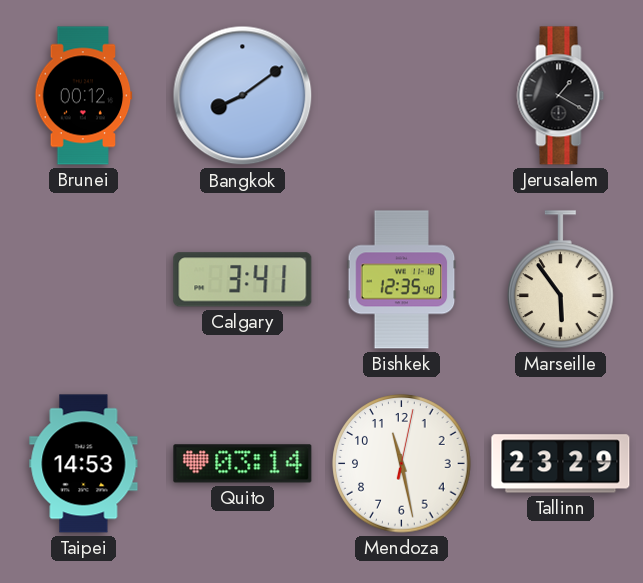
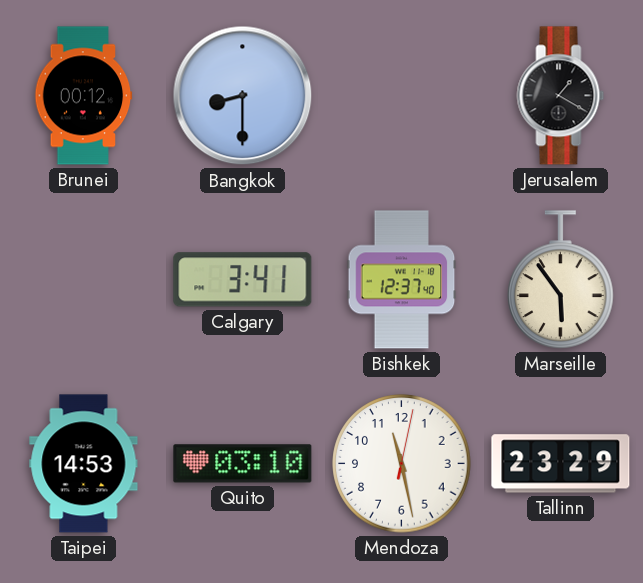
Bangkok: 8:09 -> 8:30
Bishkek: 12:35 -> 12:37
Quito: 03:14 -> 03:10
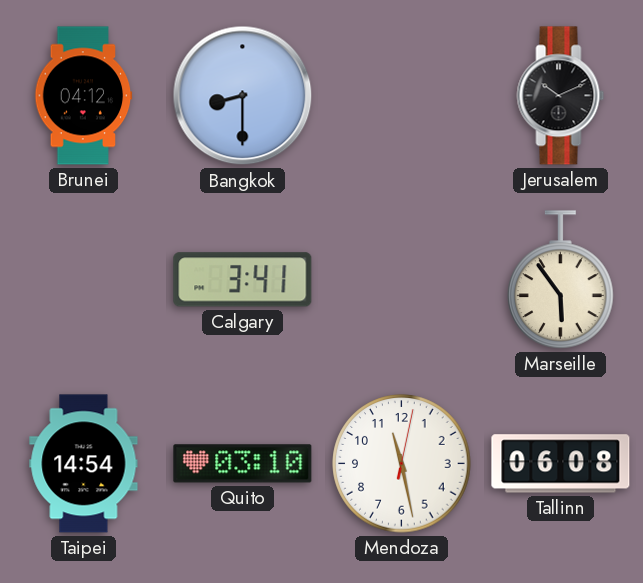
Brunei: 00:12 -> 04:12
Jerusalem: 1:20 -> 10:11
Bishkek: 12:37 -> none
Taipei: 14:53 -> 14:54
Tallinn: 23:29 -> 06:08
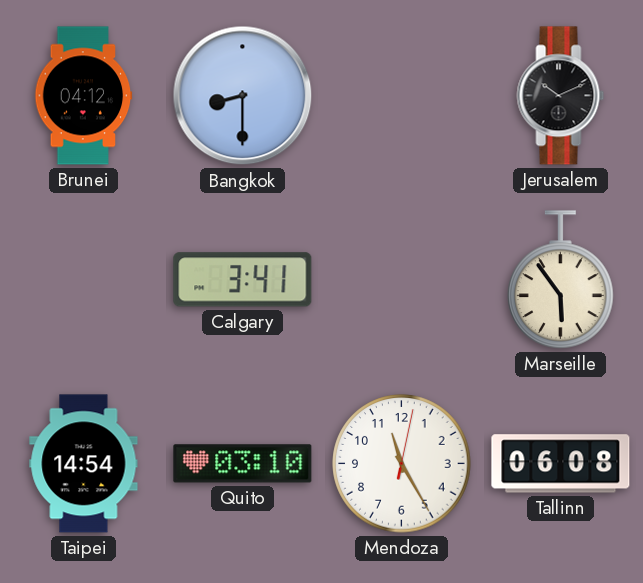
Mendoza: 11:28 -> 11:25
